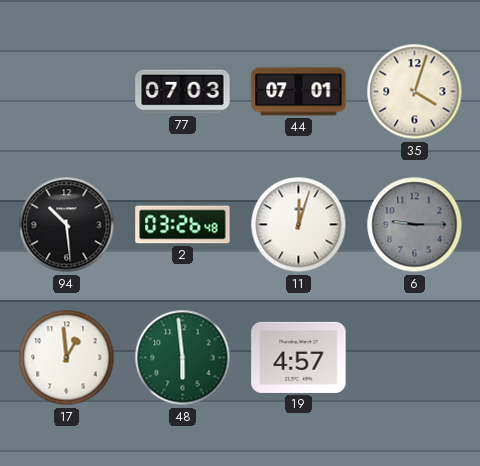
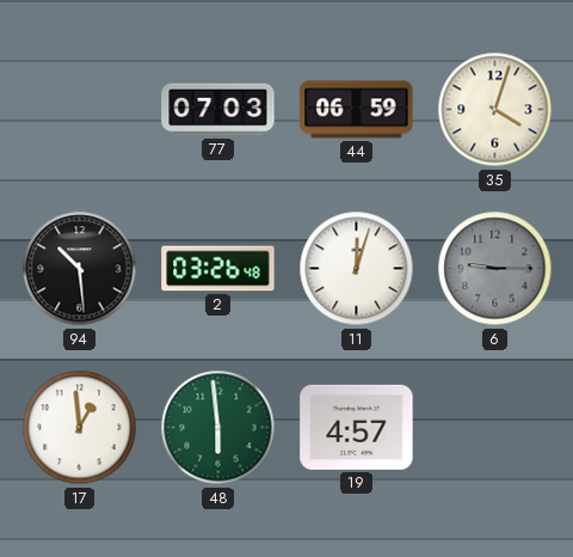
44: 07:01 -> 06:59
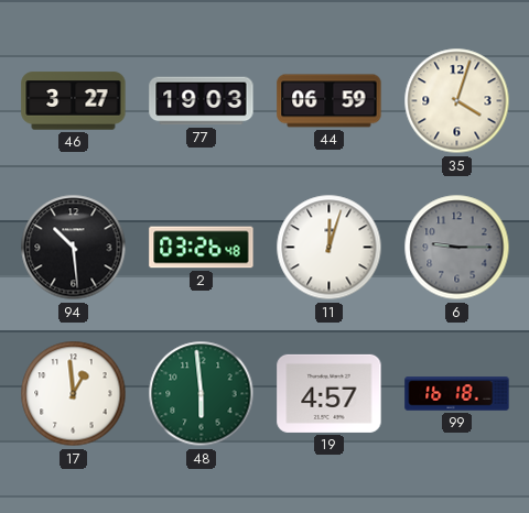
46: none -> 3:27
77: 07:03 -> 19:03
99: none -> 16:18
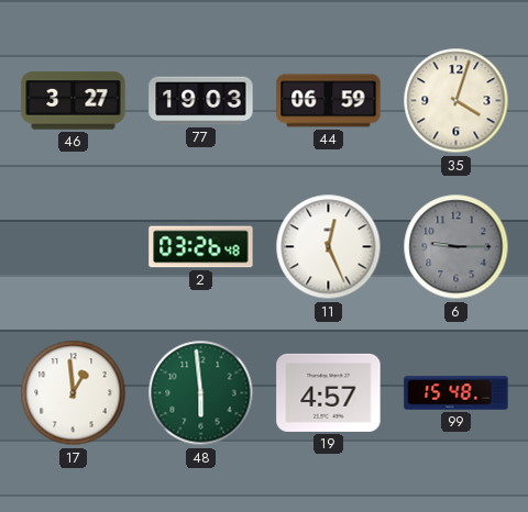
94: 10:29 -> none
11: 12:03 -> 12:26
99: 16:18 -> 15:48
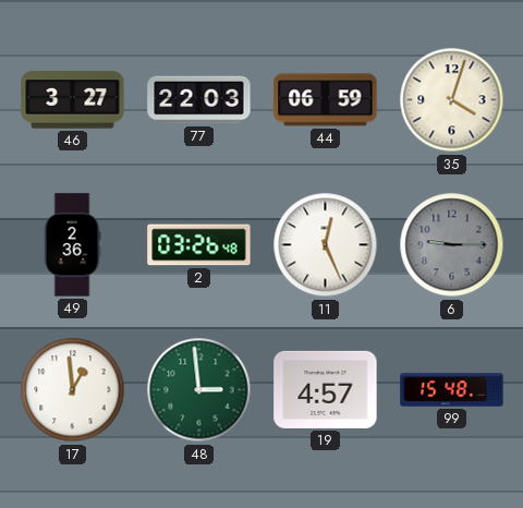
77: 19:03 -> 22:03
49: none -> 2:36
48: 5:59 -> 2:59
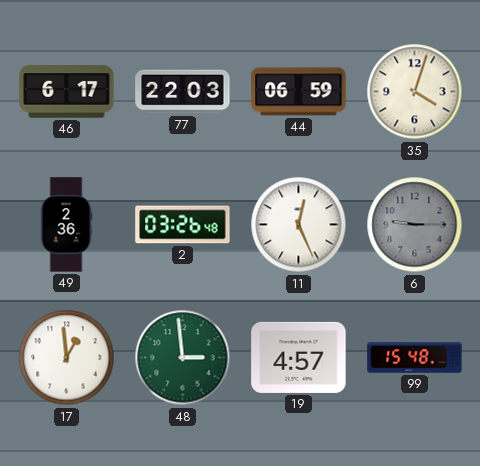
46: 3:27 -> 6:17
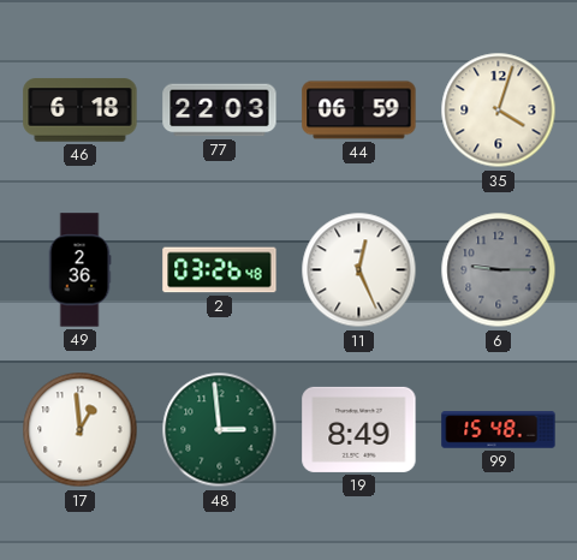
46: 6:17 -> 6:18
19: 4:57 -> 8:49
